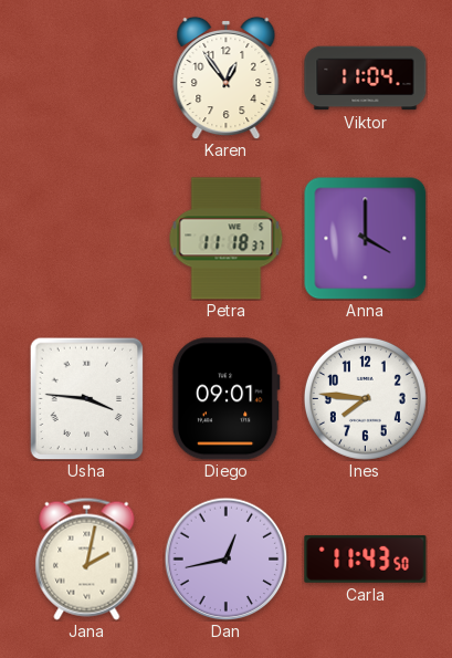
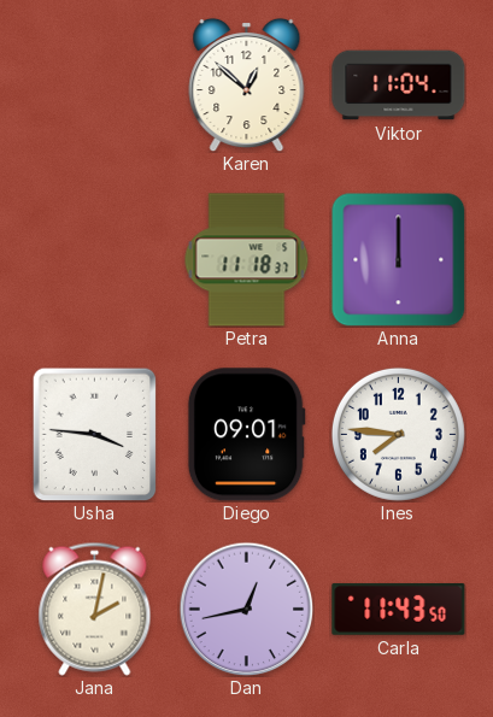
Karen: 12:54 -> 12:52
Anna: 4:00 -> 12:00
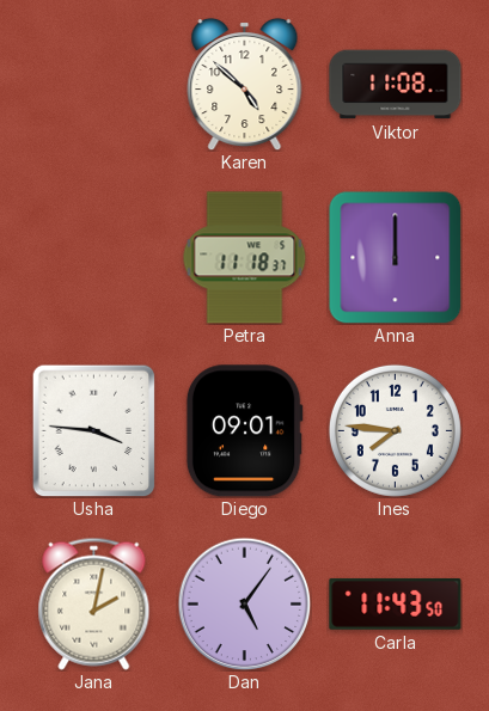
Karen: 12:52 -> 4:52
Viktor: 11:04 -> 11:08
Dan: 12:43 -> 5:06
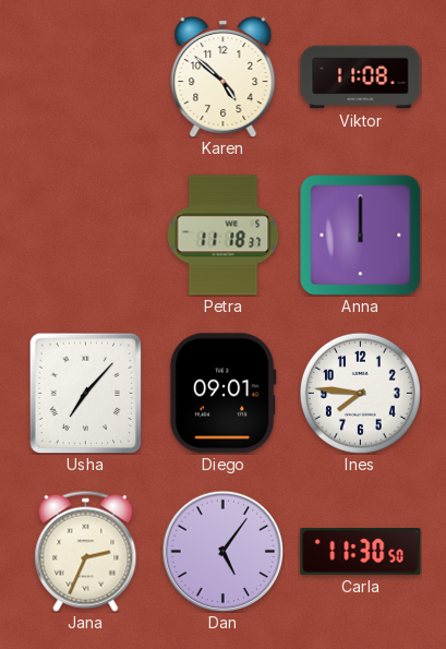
Usha: 3:46 -> 7:07
Jana: 2:02 -> 2:34
Carla: 11:43 -> 11:30
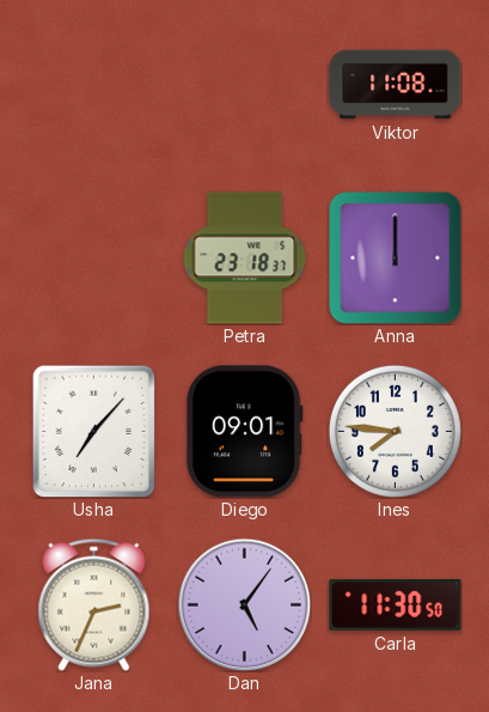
Karen: 4:52 -> none
Petra: 11:18 -> 23:18
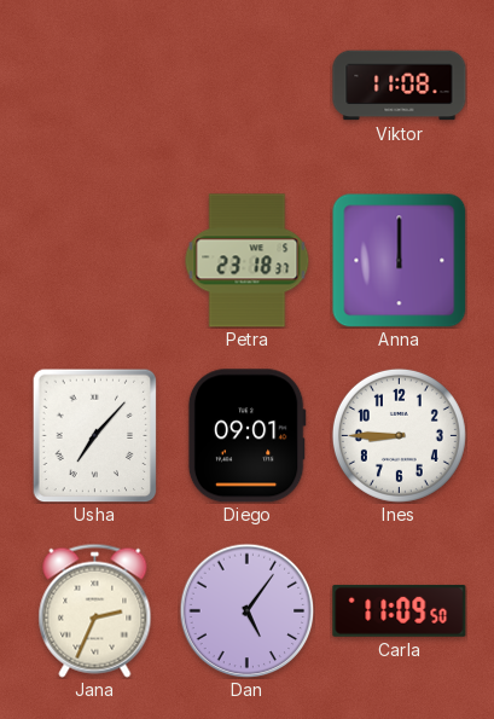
Ines: 7:46 -> 8:45
Carla: 11:30 -> 11:09
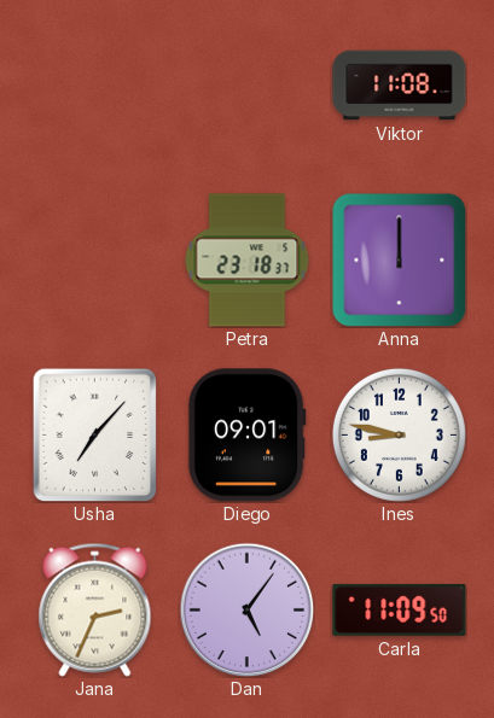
Ines: 8:45 -> 8:47
